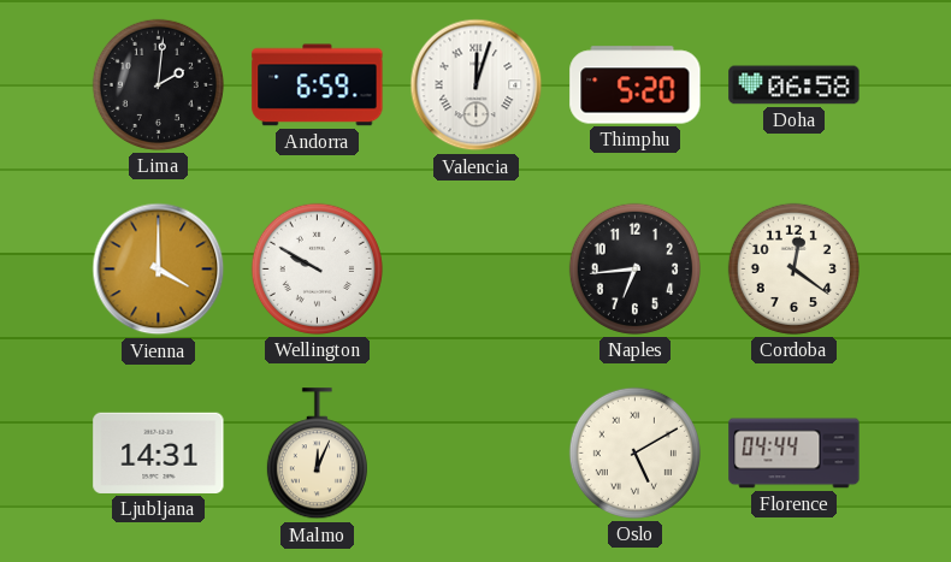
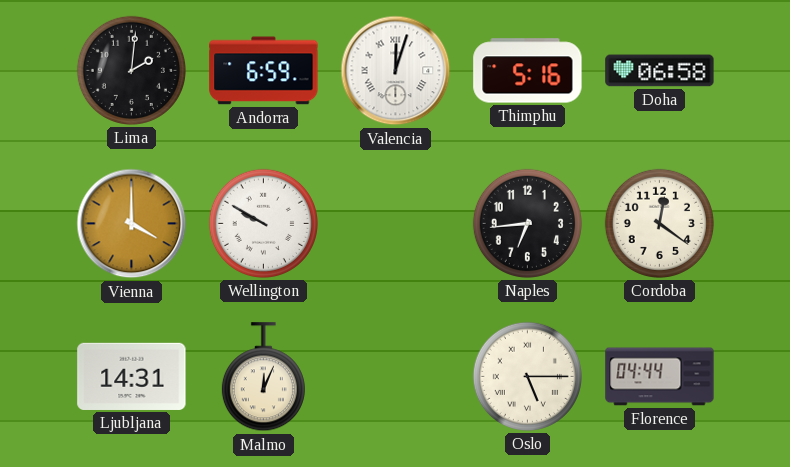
Thimphu: 5:20 -> 5:16
Oslo: 5:10 -> 5:15
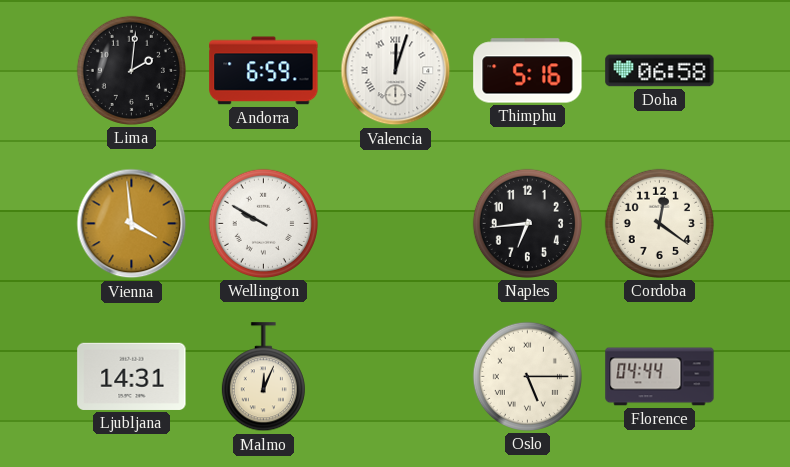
Vienna: 4:00 -> 3:59
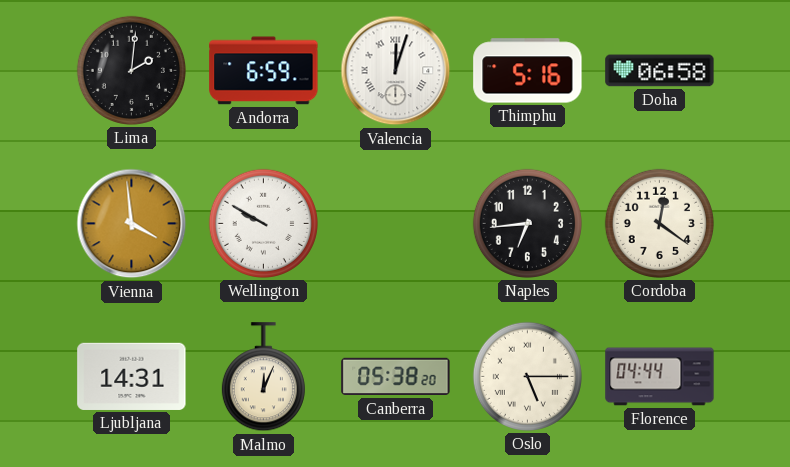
Canberra: none -> 05:38
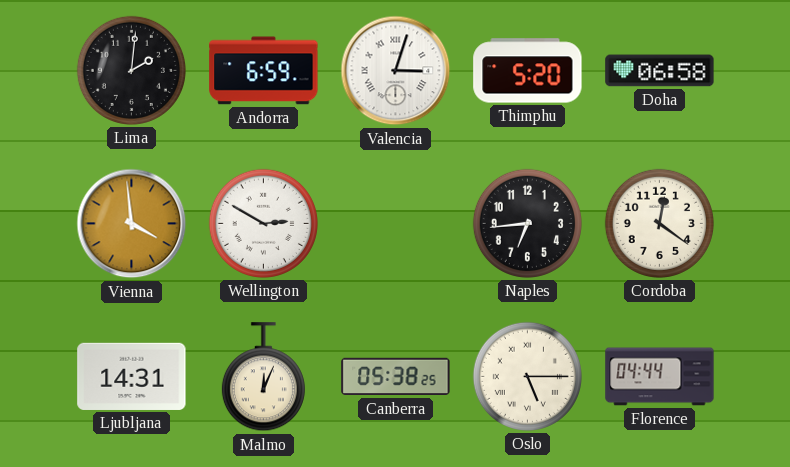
Valencia: 12:03 -> 3:03
Thimphu: 5:16 -> 5:20
Wellington: 9:50 -> 2:50
Canberra: 05:38:20 -> 05:38:25
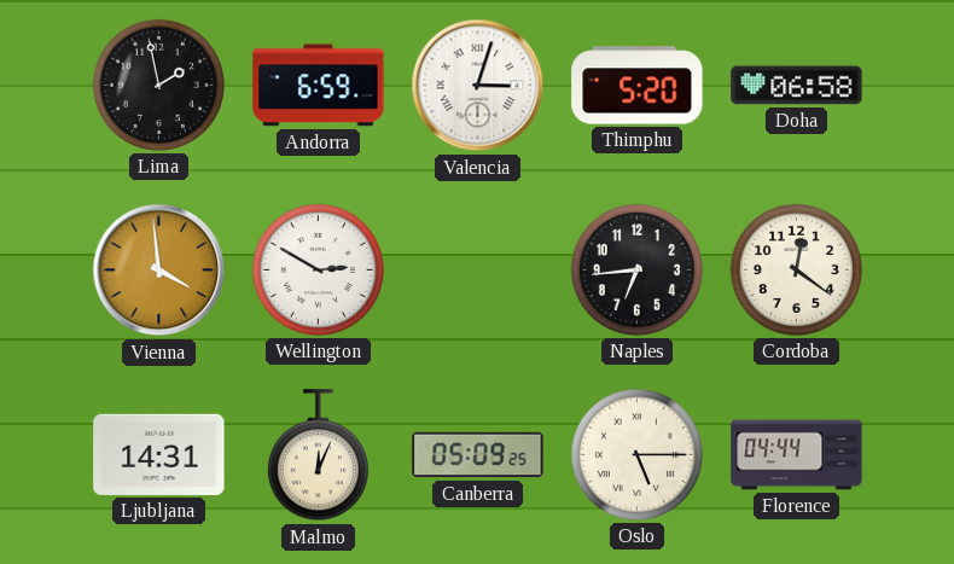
Lima: 2:01 -> 1:58
Canberra: 05:38 -> 05:09
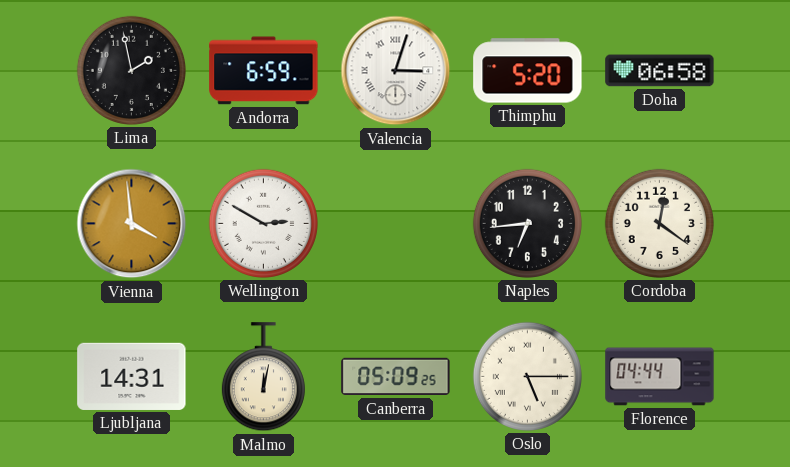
Malmo: 12:04 -> 12:02
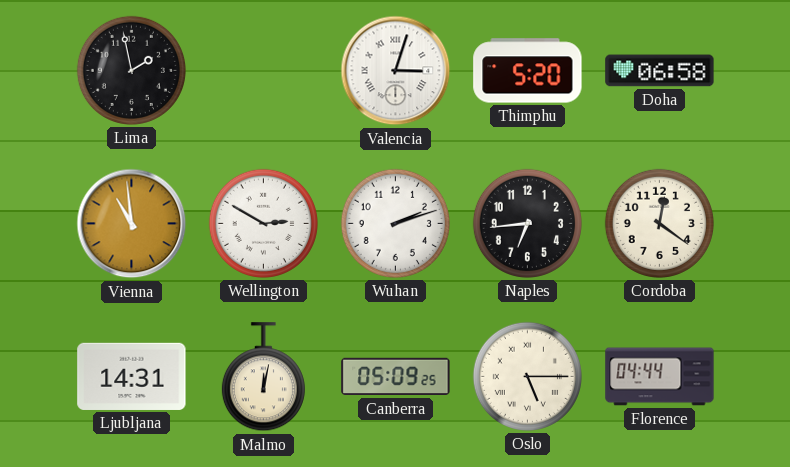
Andorra: 6:59 -> none
Vienna: 3:59 -> 10:59
Wuhan: none -> 2:12
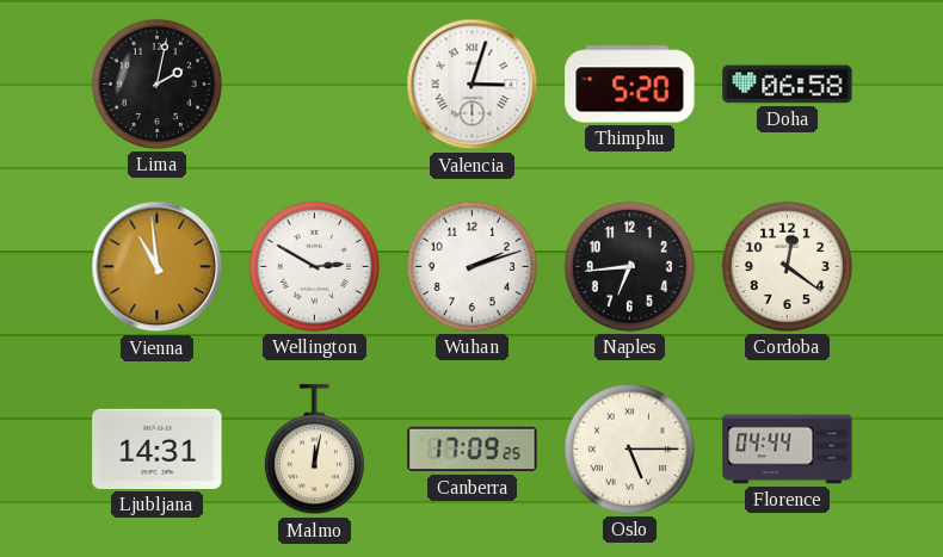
Lima: 1:58 -> 2:02
Canberra: 05:09 -> 17:09
